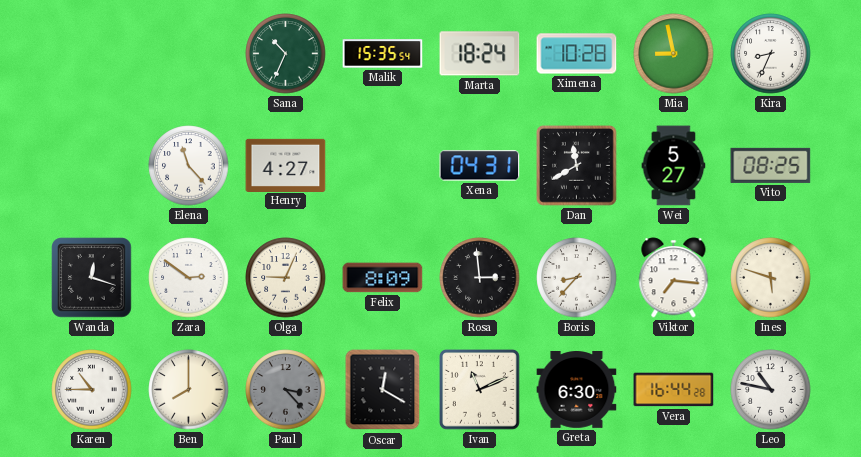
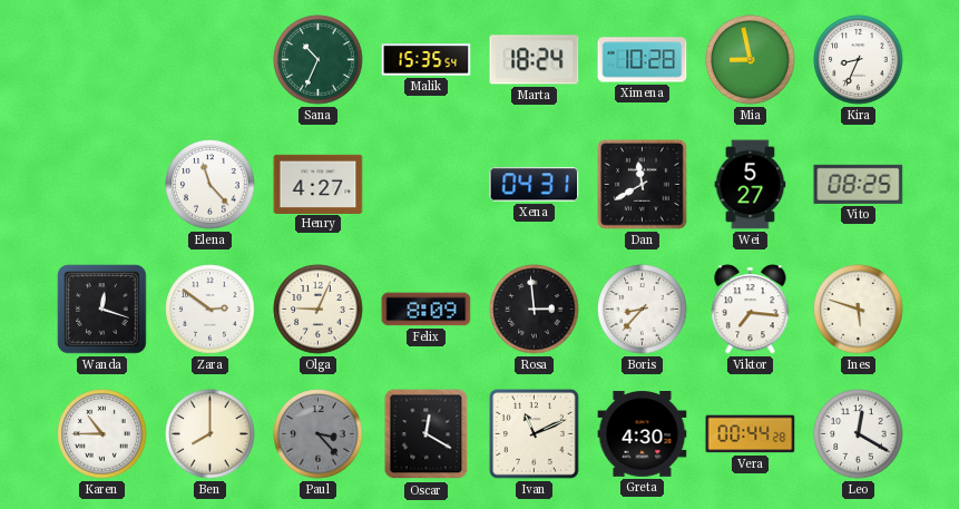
Greta: 6:30 -> 4:30
Vera: 16:44 -> 00:44
Leo: 10:47 -> 12:20
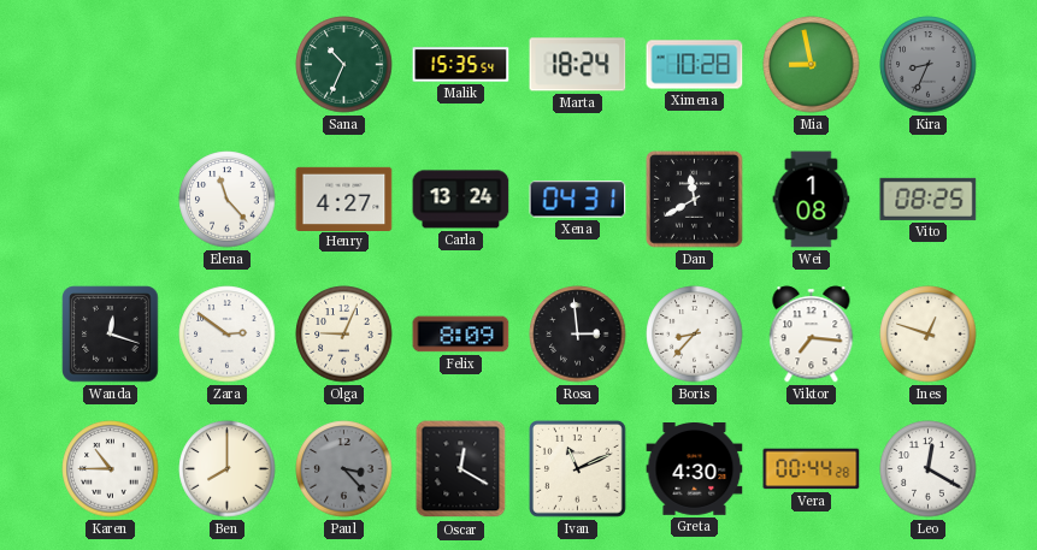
Kira dial: white -> grey
Carla: none -> 13:24
Wei: 5:27 -> 1:08
Ines: 5:48 -> 12:48
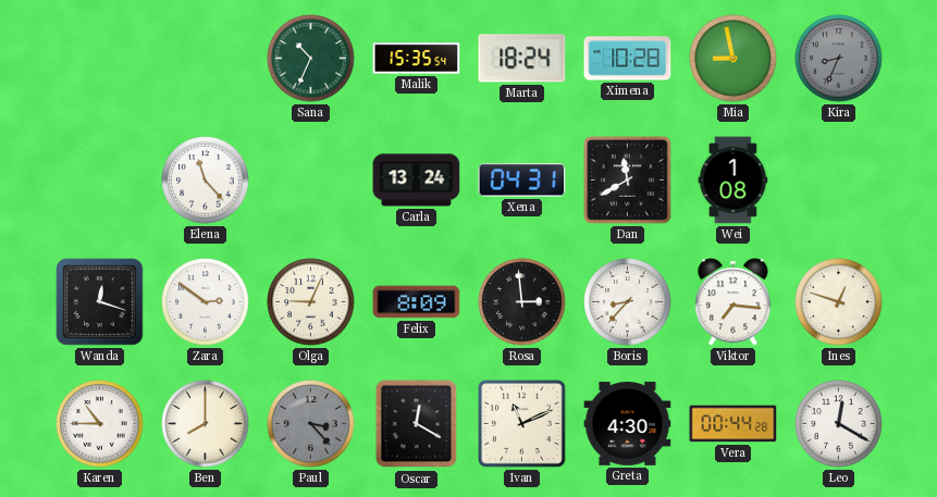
Henry: 4:27 -> none
Vito: 08:25 -> none
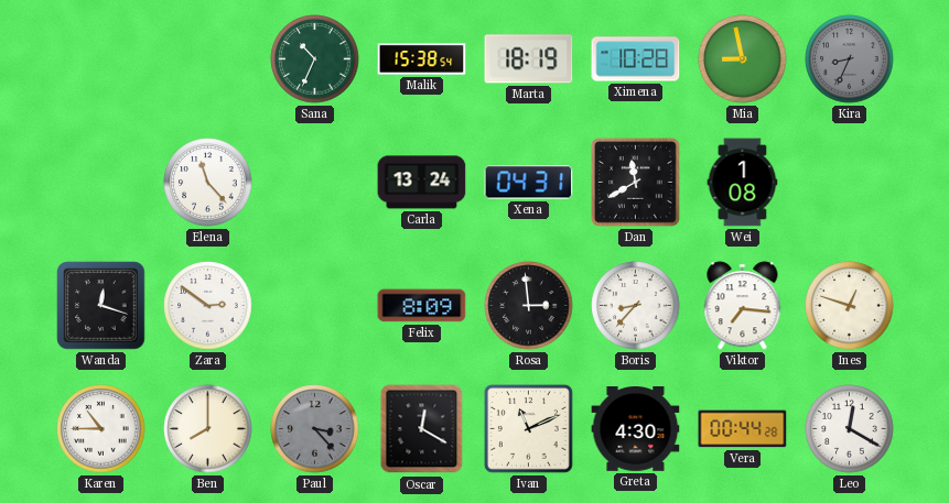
Malik: 15:35 -> 15:38
Marta: 18:24 -> 18:19
Olga: 9:04 -> none
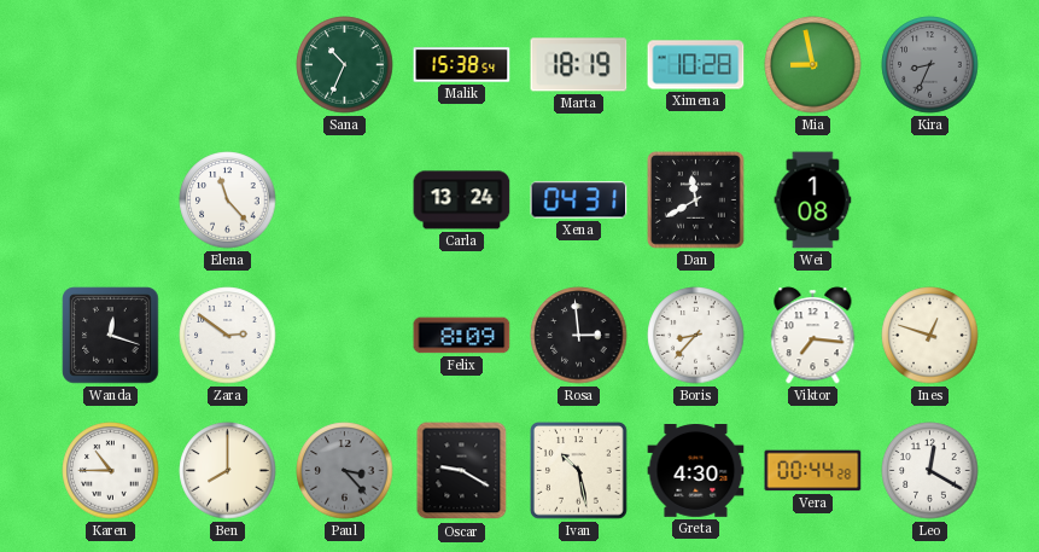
Oscar: 12:20 -> 9:20
Ivan: 11:11 -> 10:28
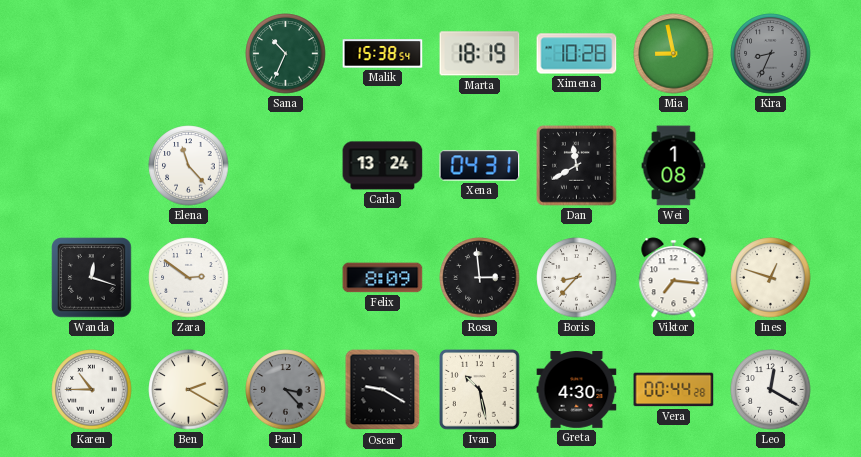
Ben: 8:00 -> 2:20
